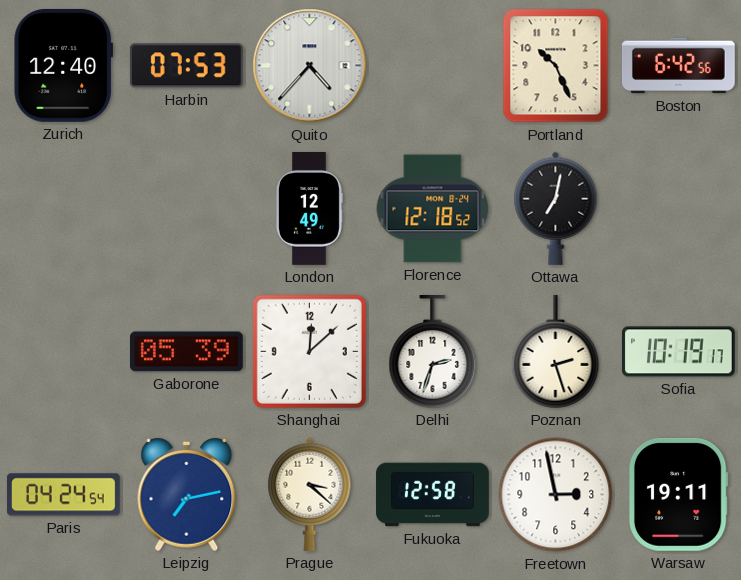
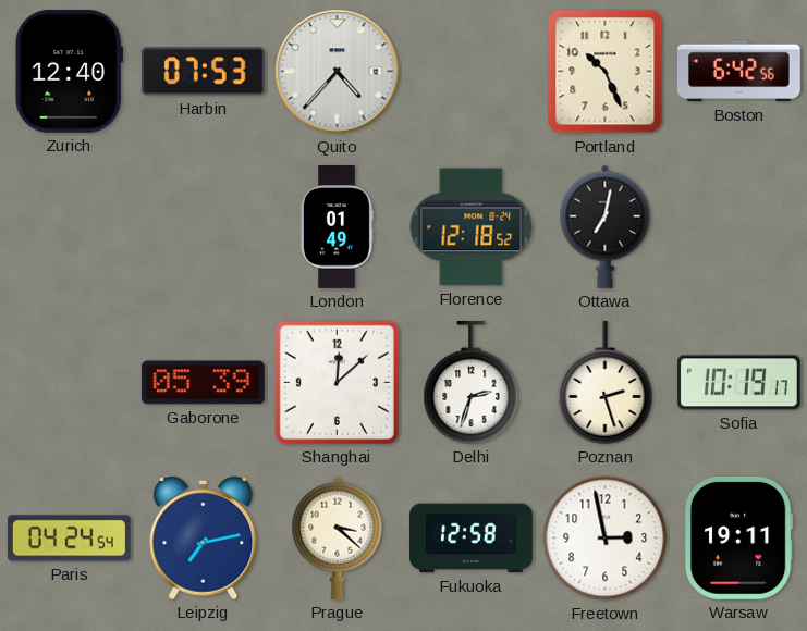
London: 12:49 -> 01:49
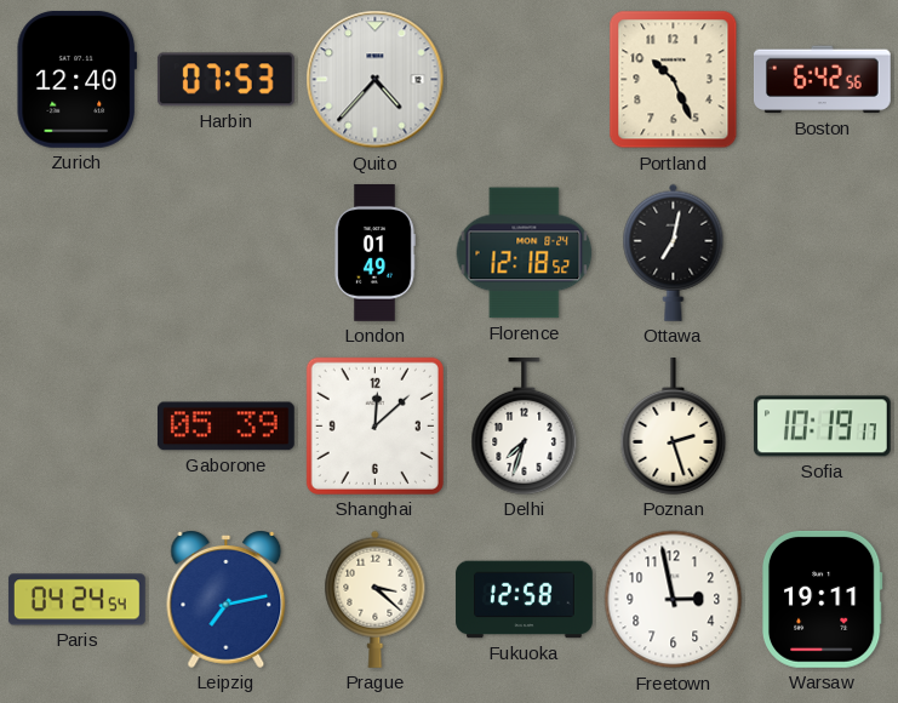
Delhi: 2:33 -> 7:33
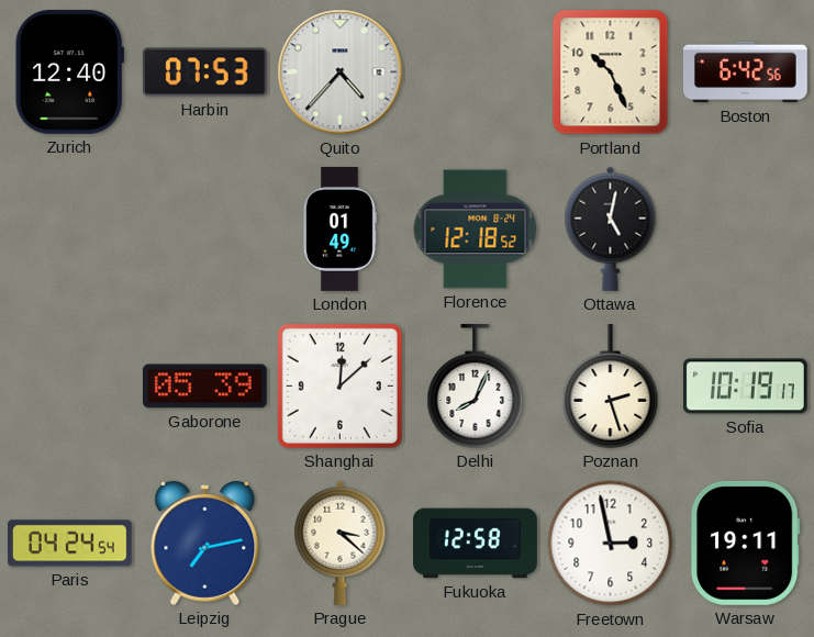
Ottawa: 7:02 -> 5:02
Delhi: 7:33 -> 8:04
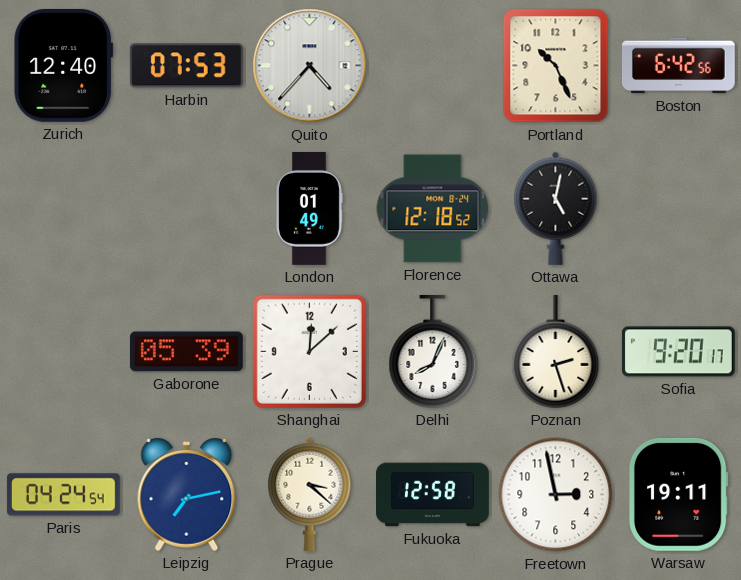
Sofia: 10:19 -> 9:20
